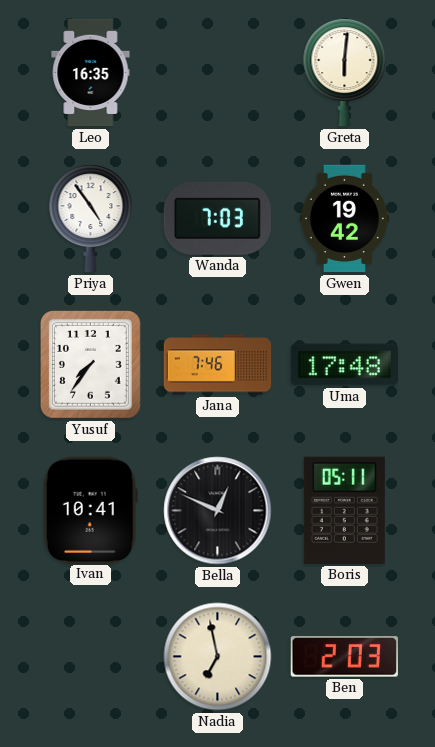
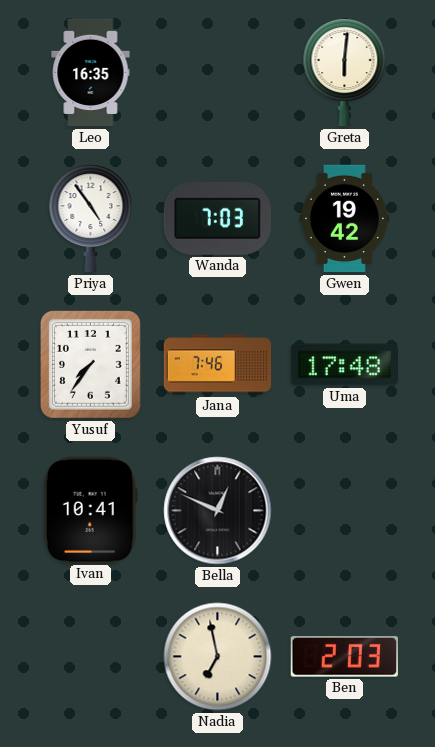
Boris: 05:11 -> none
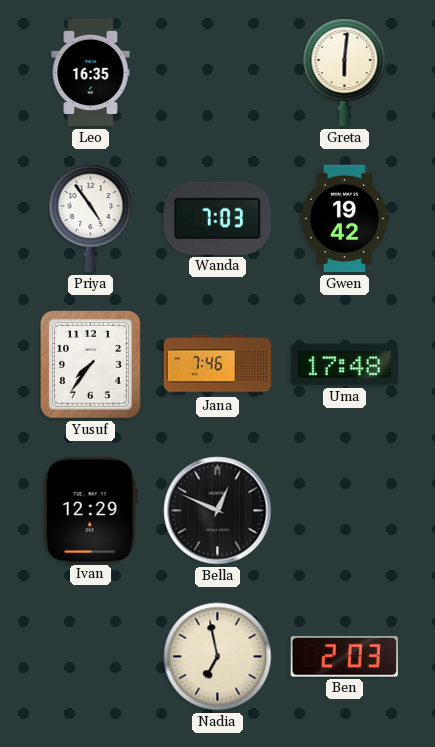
Ivan: 10:41 -> 12:29
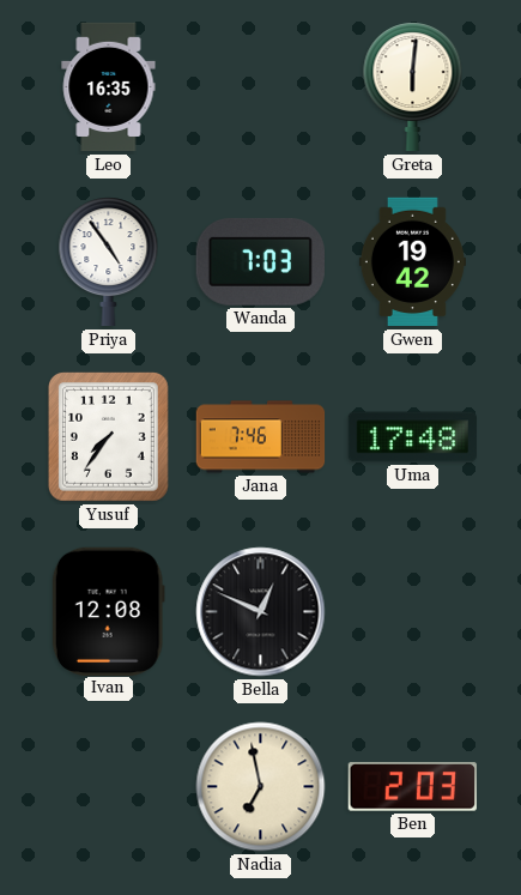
Ivan: 12:29 -> 12:08
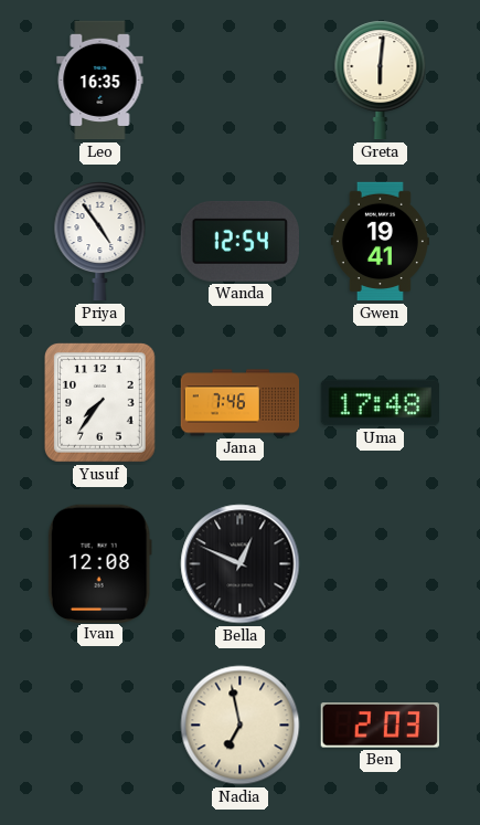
Wanda: 7:03 -> 12:54
Gwen: 19:42 -> 19:41
